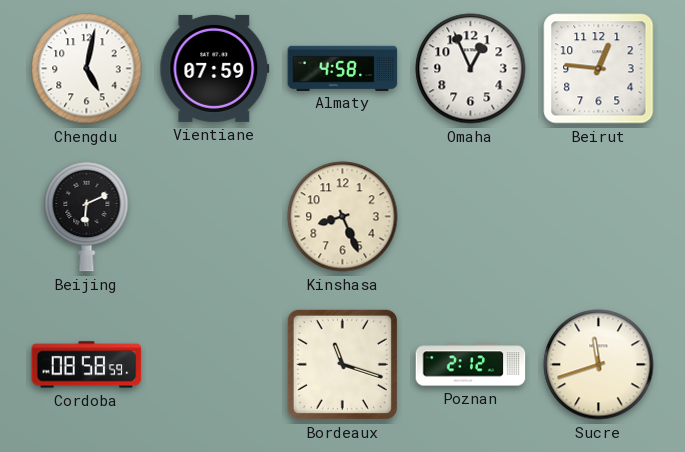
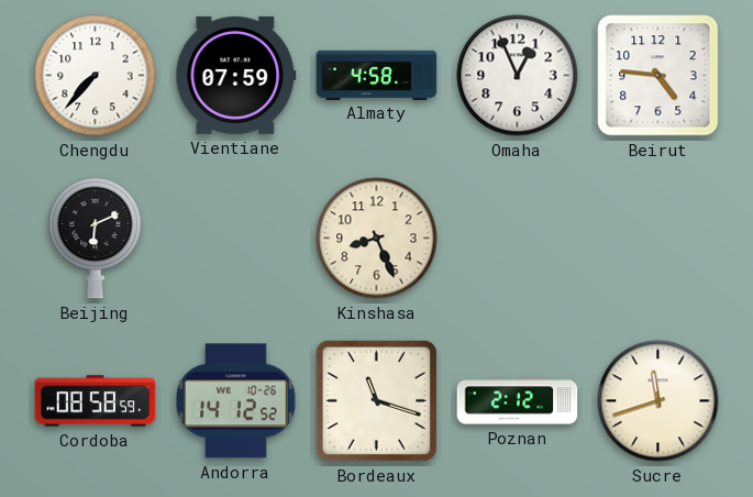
Chengdu: 5:02 -> 7:37
Beirut: 12:46 -> 4:46
Andorra: none -> 14:12
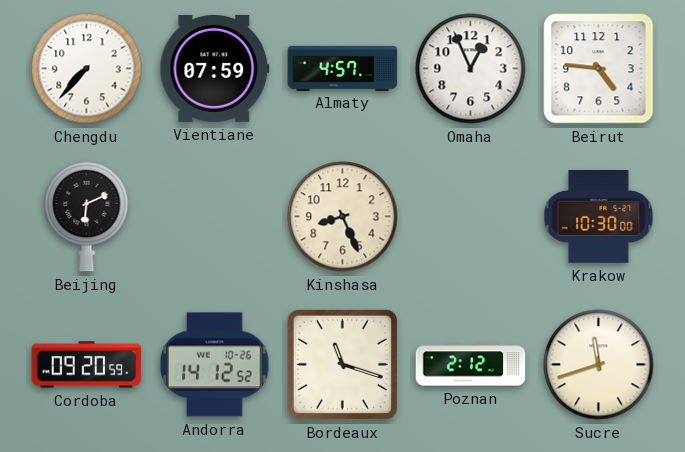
Almaty: 4:58 -> 4:57
Krakow: none -> 10:30
Cordoba: 08:58 -> 09:20
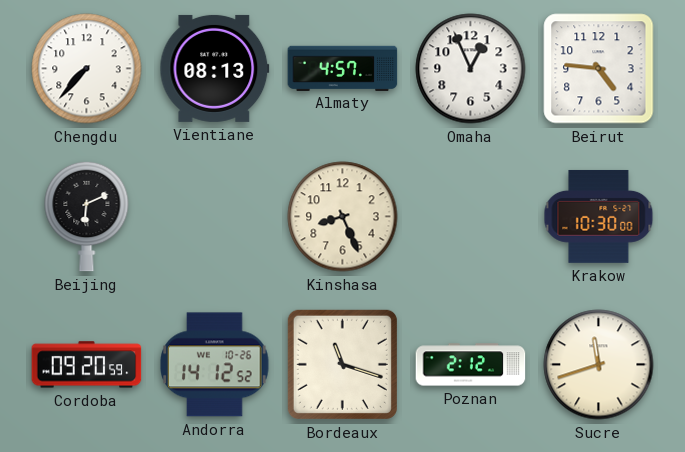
Vientiane: 07:59 -> 08:13
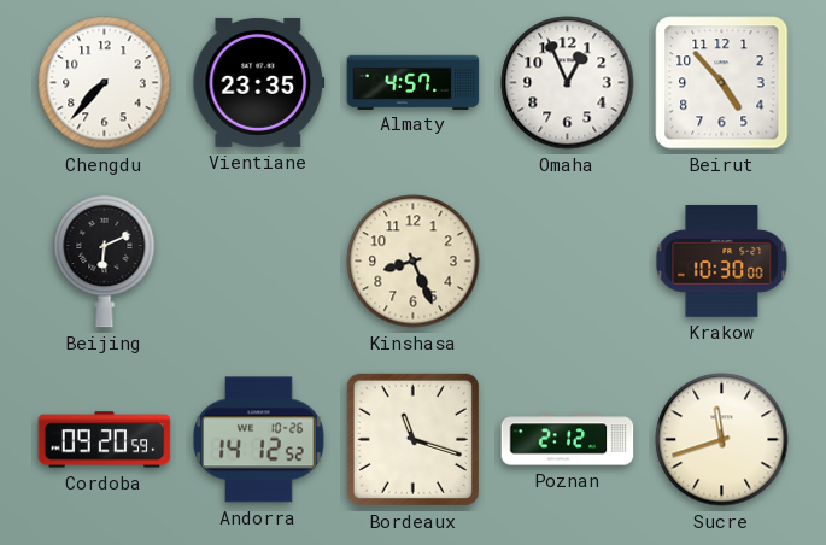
Vientiane: 08:13 -> 23:35
Beirut: 4:46 -> 4:53
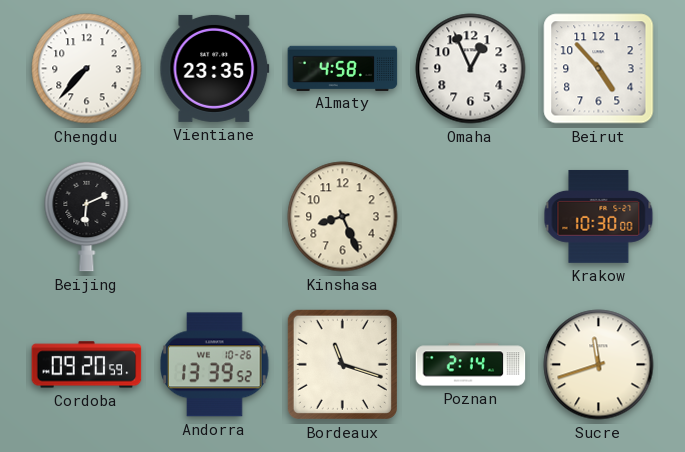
Almaty: 4:57 -> 4:58
Andorra: 14:12 -> 13:39
Poznan: 2:12 -> 2:14
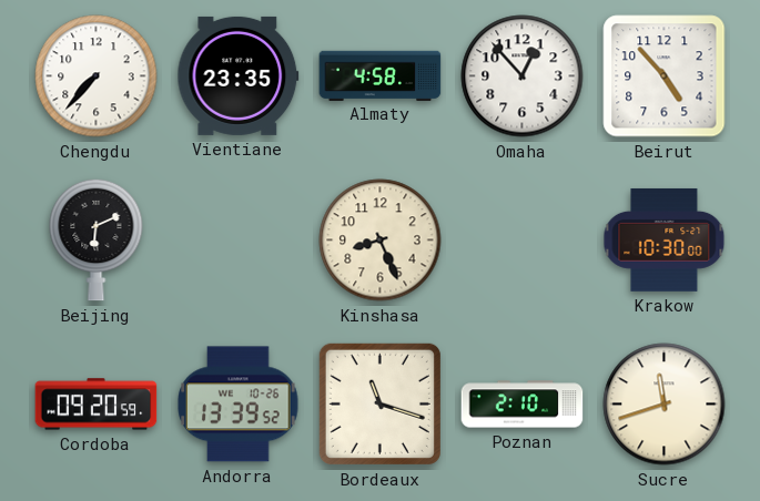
Omaha: 12:56 -> 12:53
Poznan: 2:14 -> 2:10
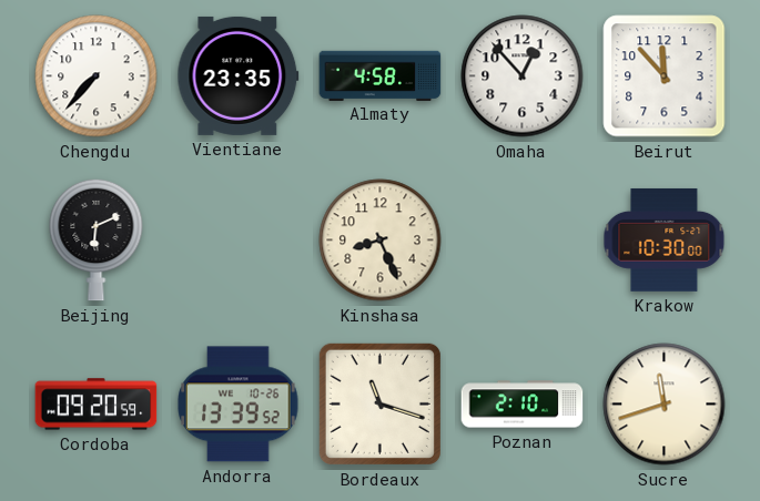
Beirut: 4:53 -> 11:53
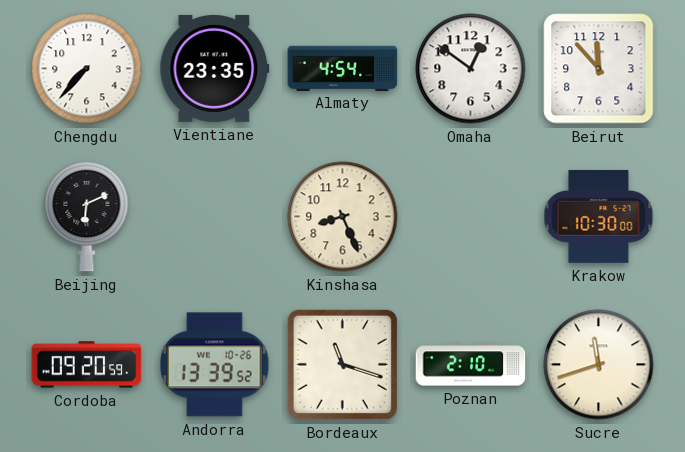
Almaty: 4:58 -> 4:54
Omaha: 12:53 -> 12:51
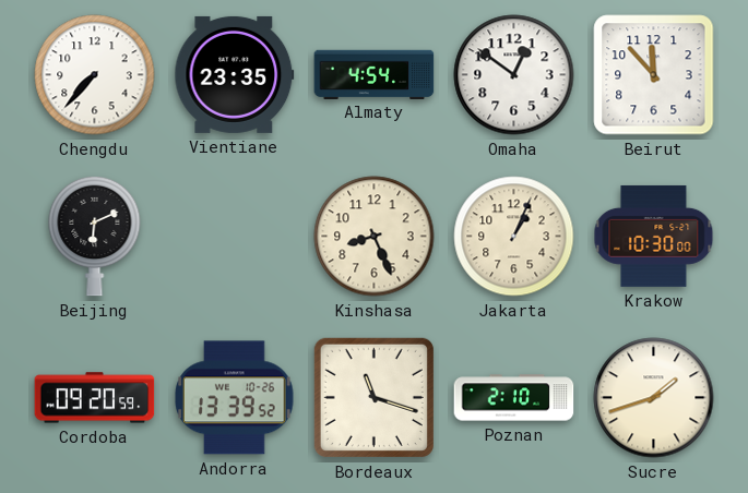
Jakarta: none -> 1:04
Sucre: 11:42 -> 1:42
